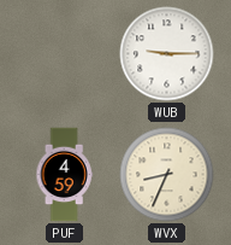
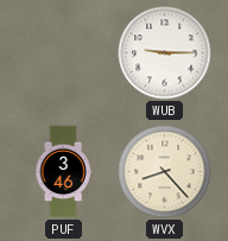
PUF: 4:59 -> 3:46
WVX: 8:34 -> 8:23
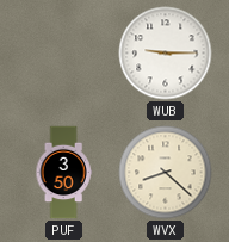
PUF: 3:46 -> 3:50
WVX: 8:23 -> 8:22
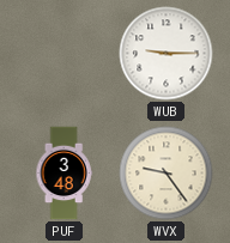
PUF: 3:50 -> 3:48
WVX: 8:22 -> 9:24
